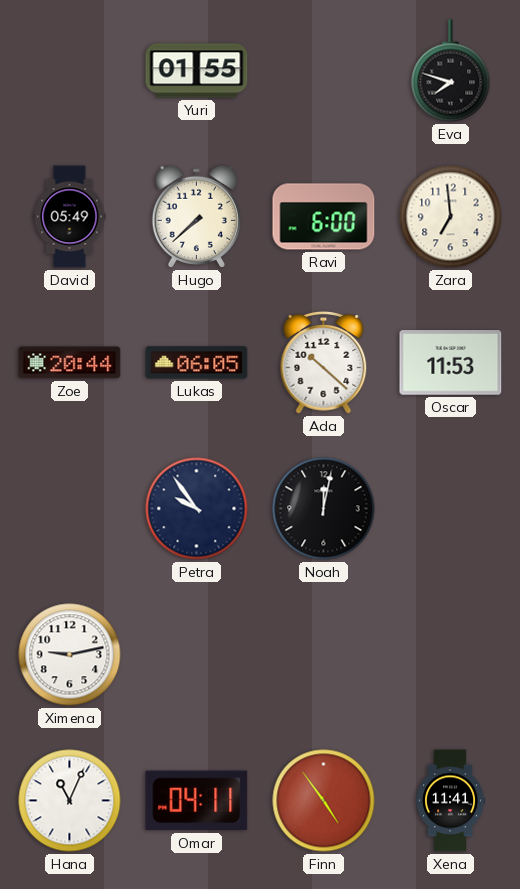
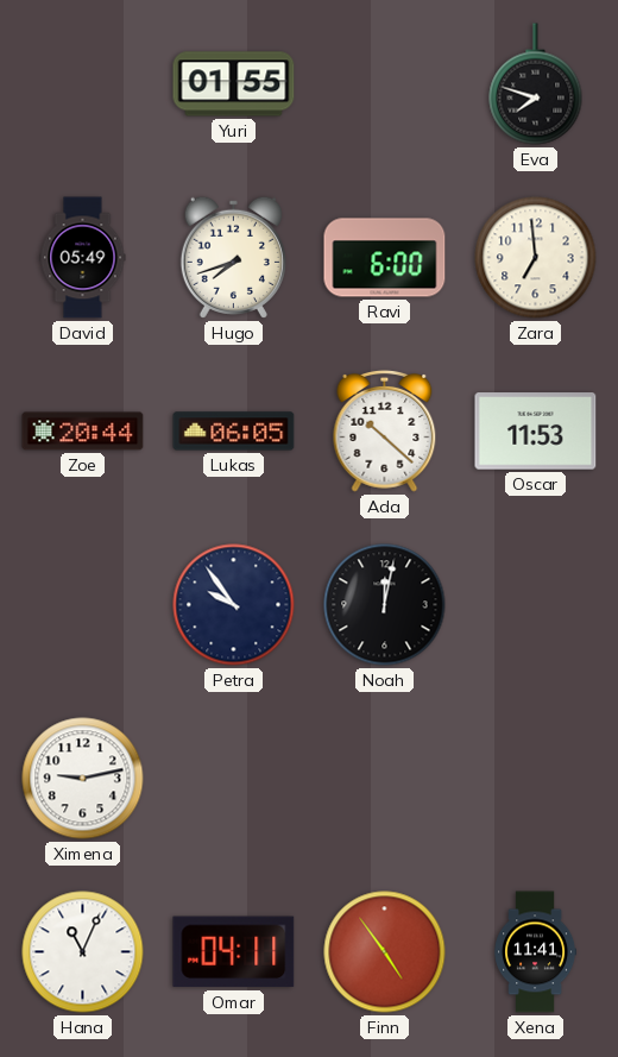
Hugo: 7:38 -> 7:42
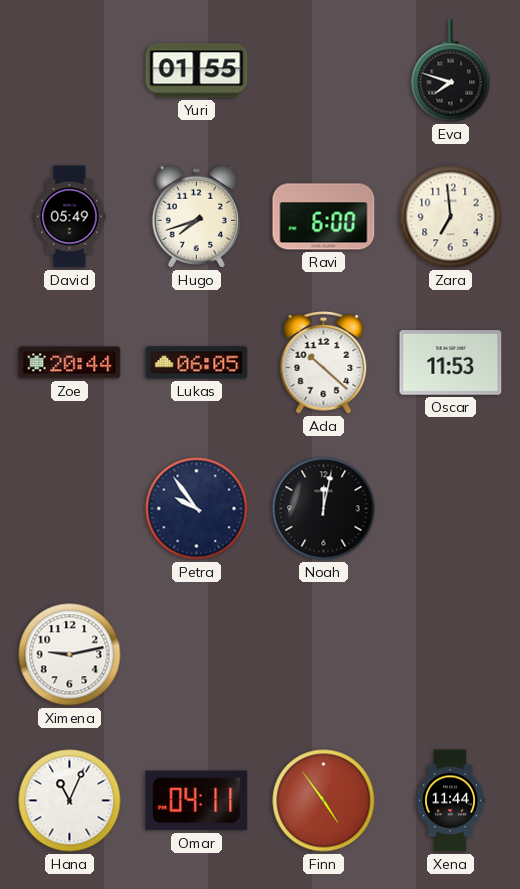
Xena: 11:41 -> 11:44
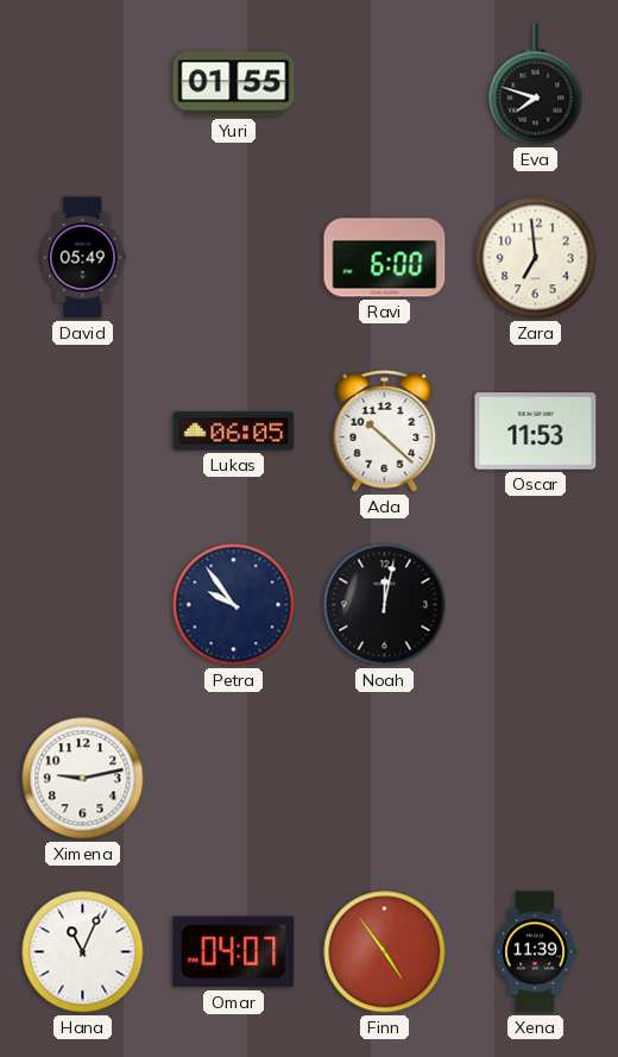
Hugo: 7:42 -> none
Zoe: 20:44 -> none
Omar: 04:11 -> 04:07
Xena: 11:44 -> 11:39
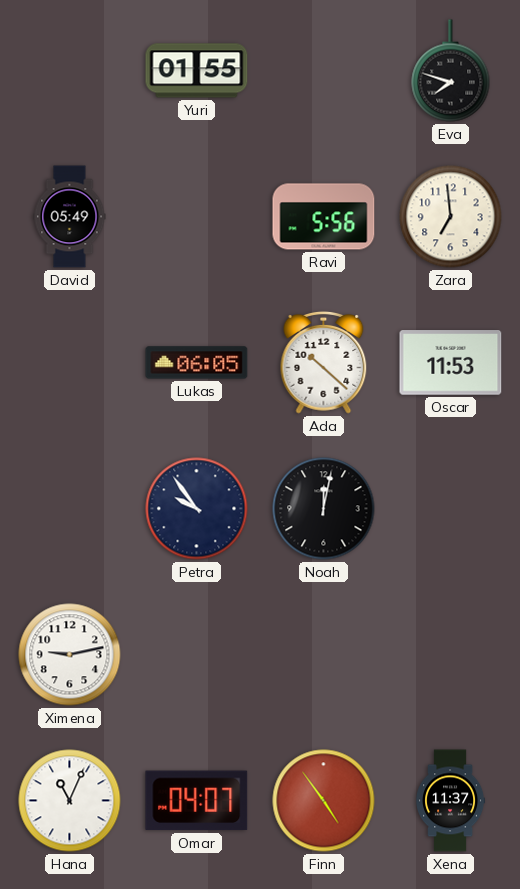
Ravi: 6:00 -> 5:56
Xena: 11:39 -> 11:37
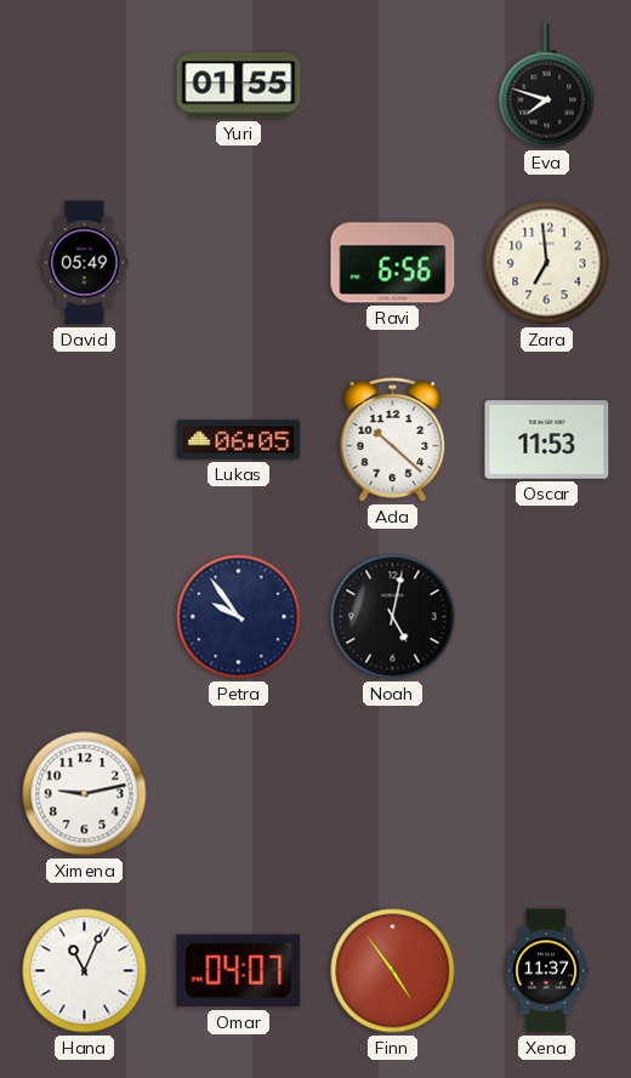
Ravi: 5:56 -> 6:56
Noah: 12:02 -> 5:02
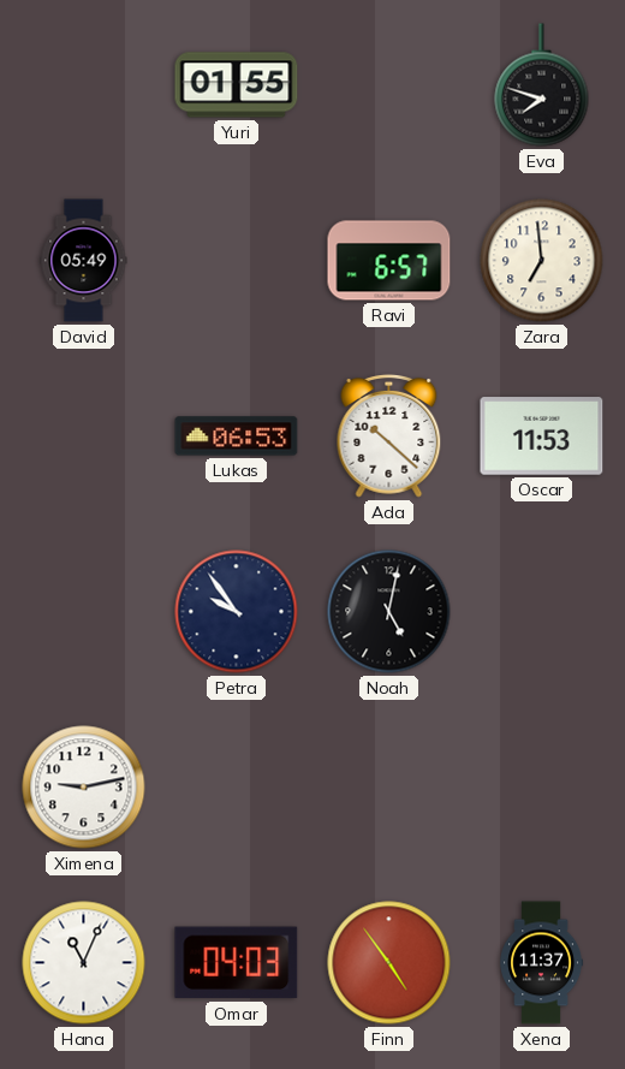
Ravi: 6:56 -> 6:57
Lukas: 06:05 -> 06:53
Omar: 04:07 -> 04:03
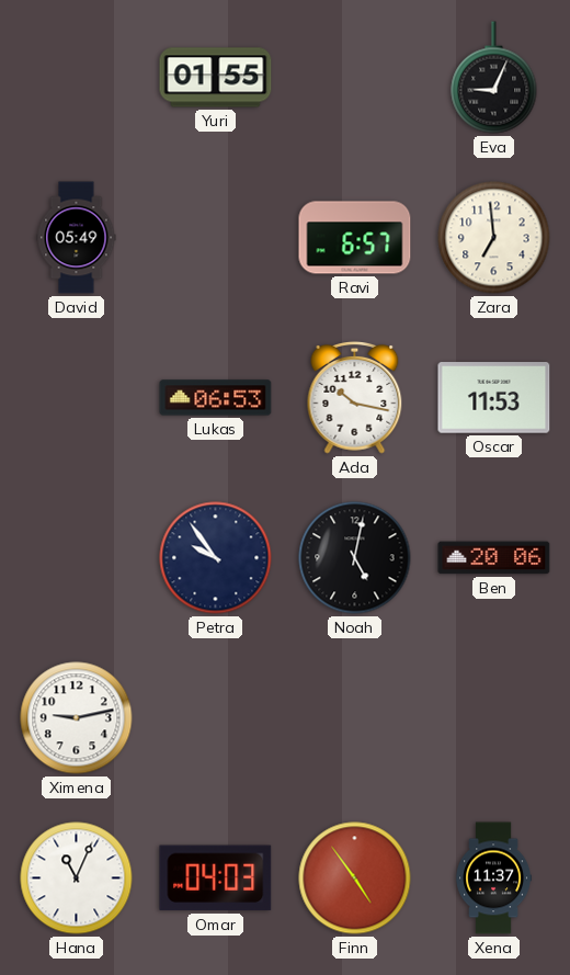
Eva: 7:48 -> 9:04
Ada: 10:22 -> 10:17
Ben: none -> 20:06
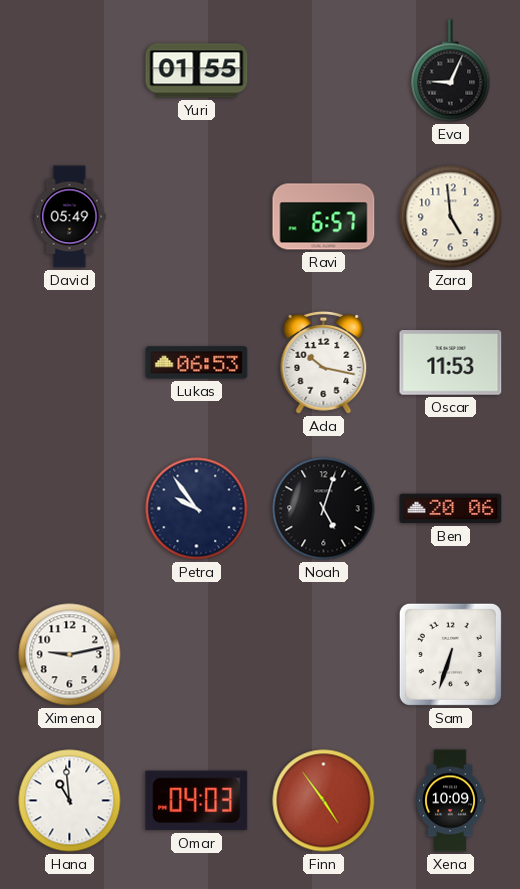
Zara: 6:59 -> 4:59
Noah: 5:02 -> 5:03
Sam: none -> 6:33
Hana: 11:04 -> 10:59
Xena: 11:37 -> 10:09
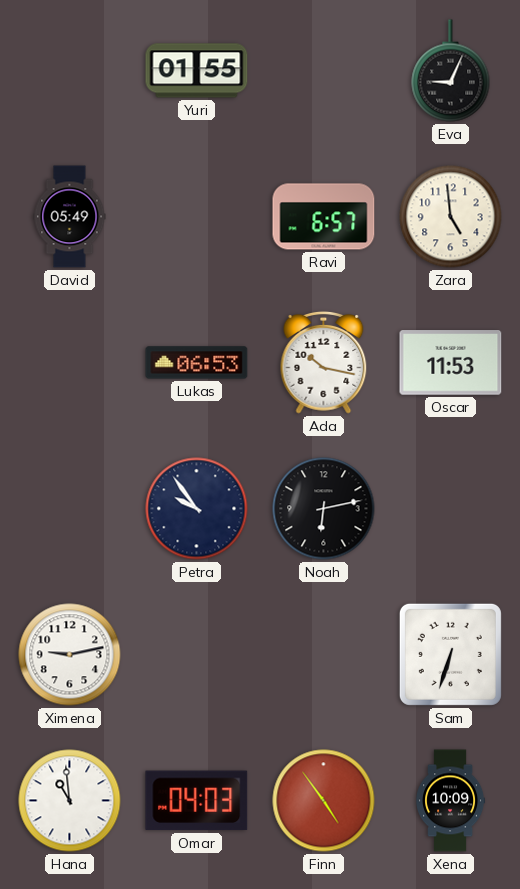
Noah: 5:03 -> 6:13
Ben: 20:06 -> none
